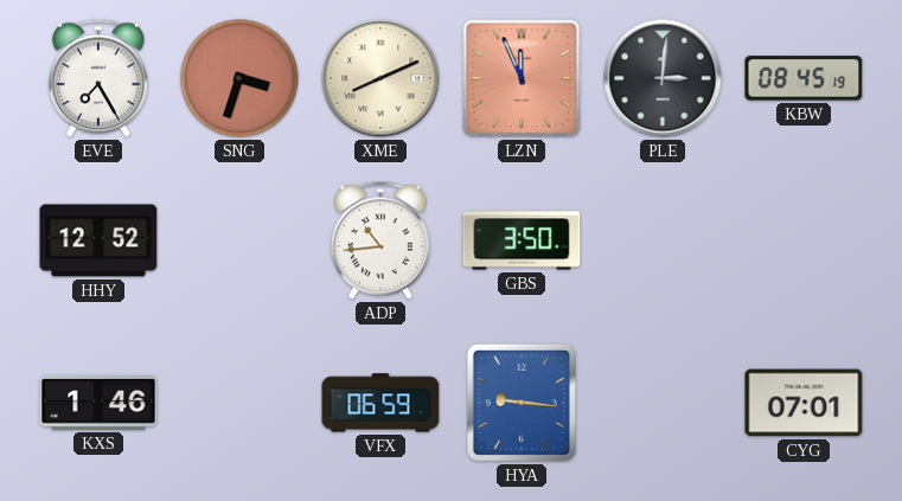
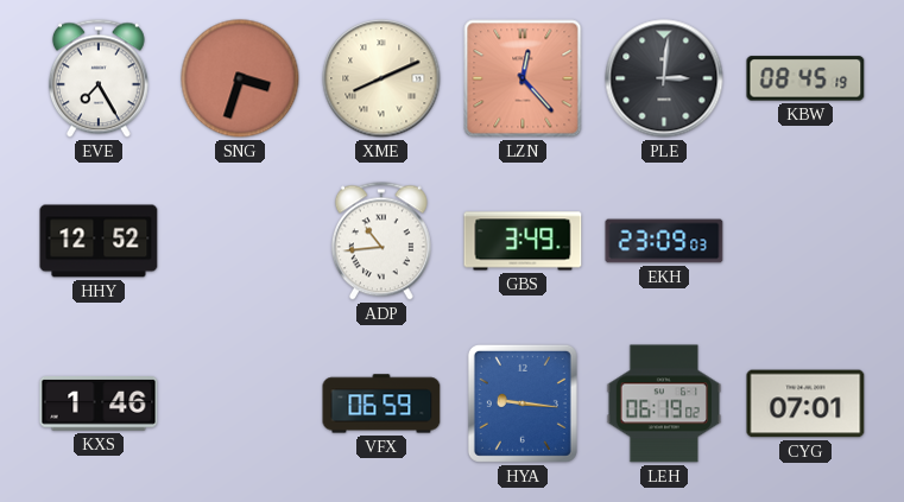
LZN: 11:56 -> 12:23
GBS: 3:50 -> 3:49
EKH: none -> 23:09
LEH: none -> 06:19
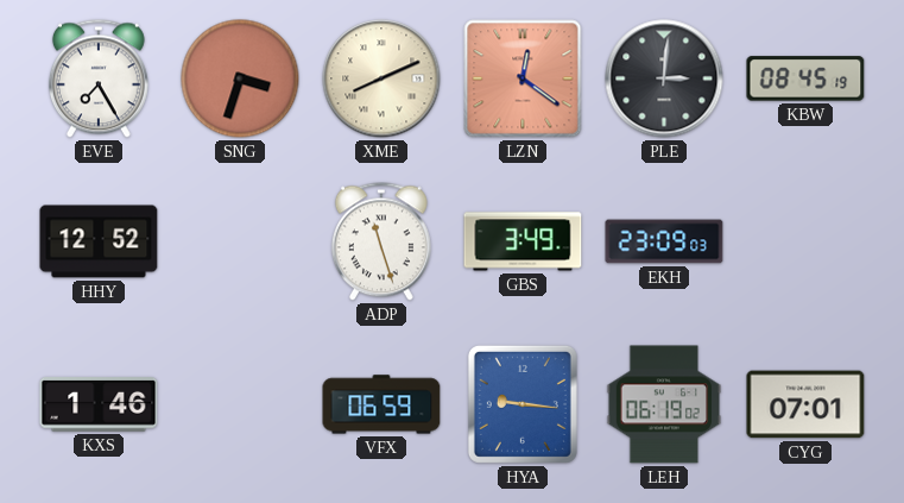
LZN: 12:23 -> 12:21
ADP: 10:44 -> 11:27
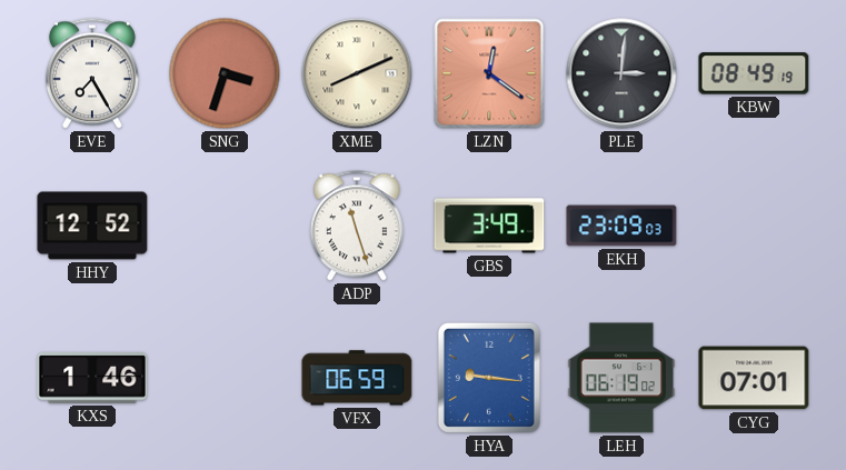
KBW: 08:45 -> 08:49
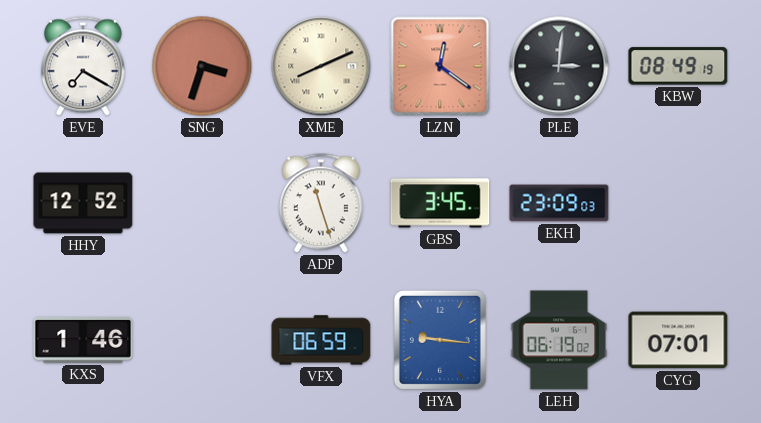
EVE: 7:25 -> 7:20
GBS: 3:49 -> 3:45
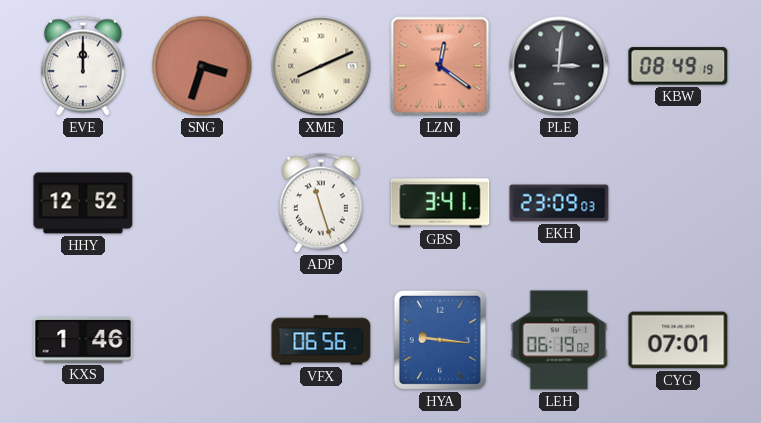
EVE: 7:20 -> 12:00
GBS: 3:45 -> 3:41
VFX: 06:59 -> 06:56
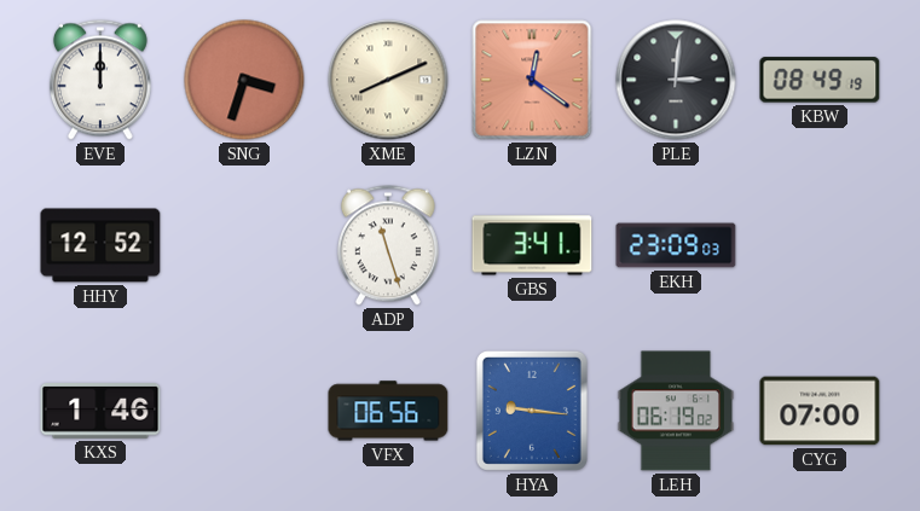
CYG: 07:01 -> 07:00
